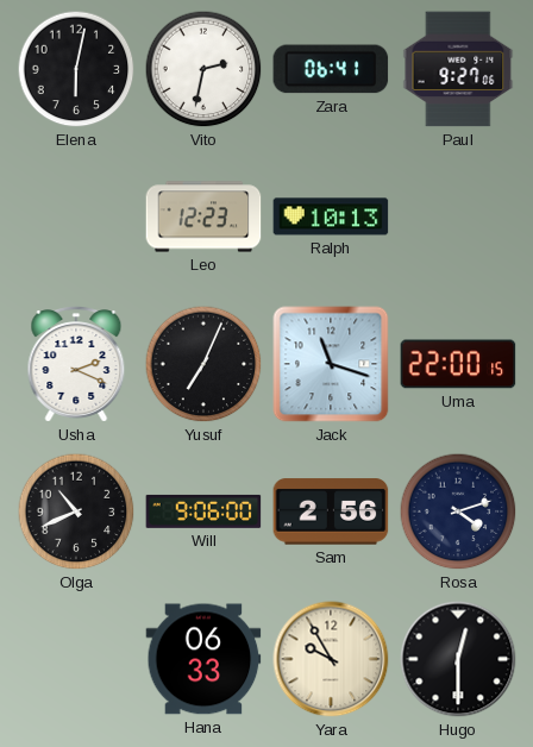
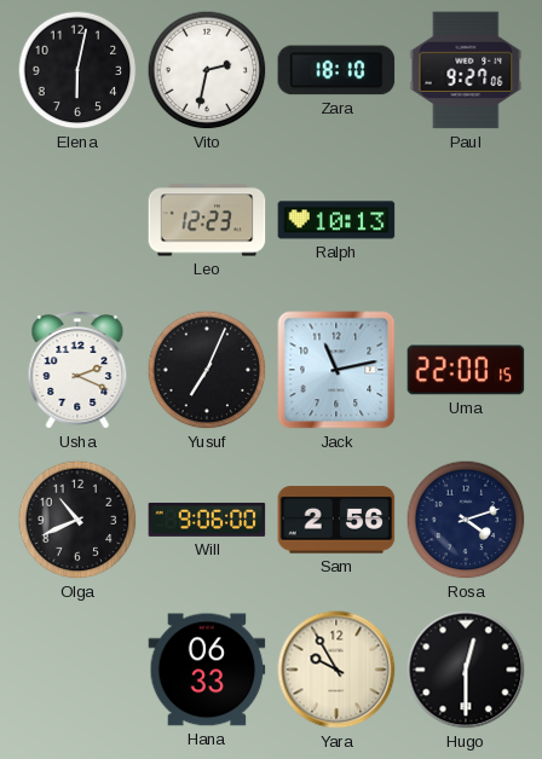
Zara: 06:41 -> 18:10
Jack: 11:18 -> 11:13
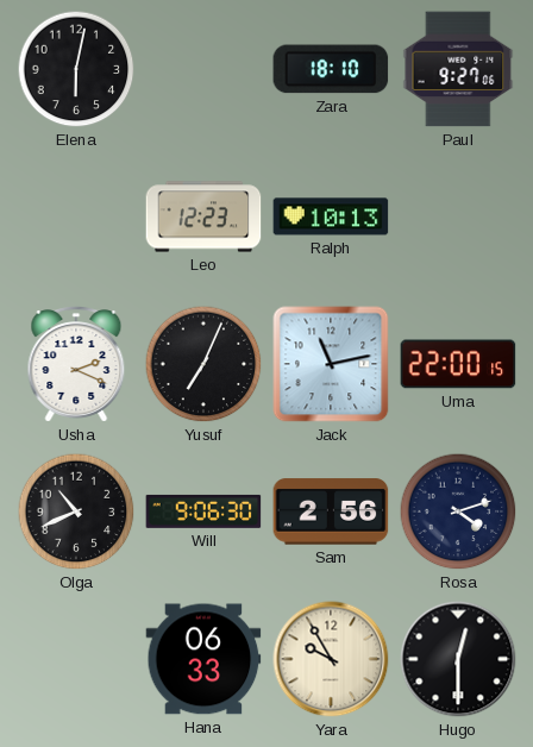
Vito: 2:32 -> none
Will: 9:06:00 -> 9:06:30
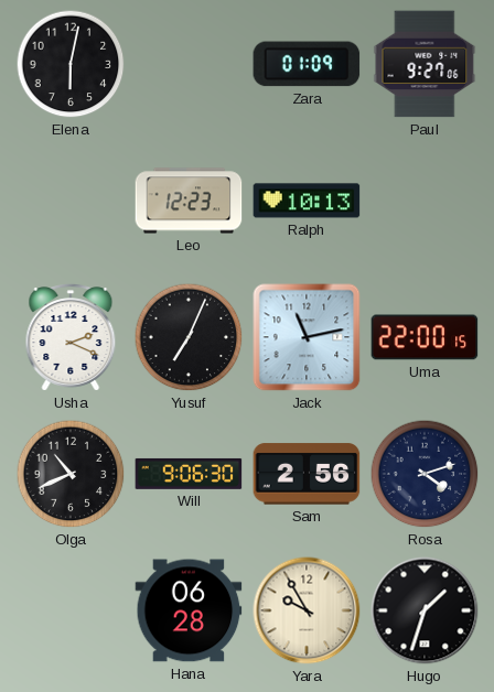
Zara: 18:10 -> 01:09
Hana: 06:33 -> 06:28
Hugo: 12:30 -> 1:33
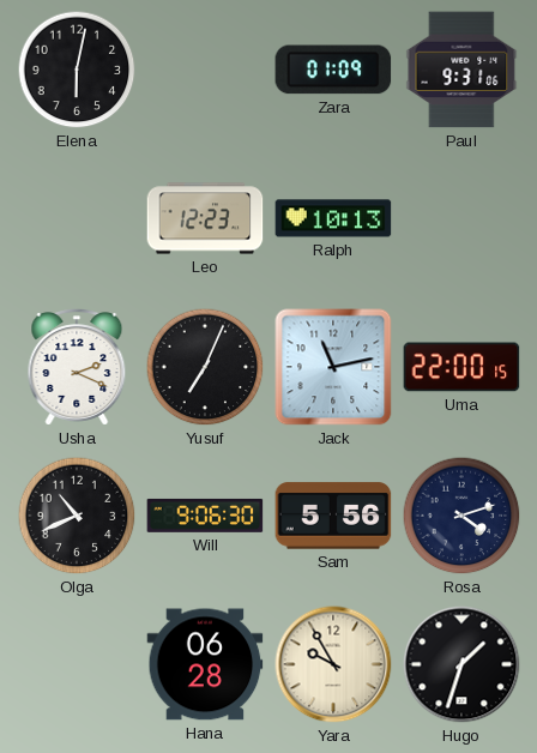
Paul: 9:27 -> 9:31
Sam: 2:56 -> 5:56
